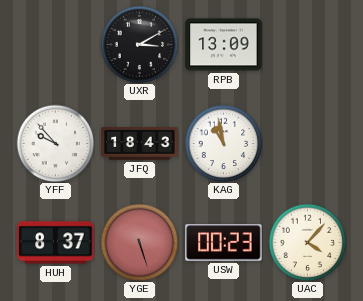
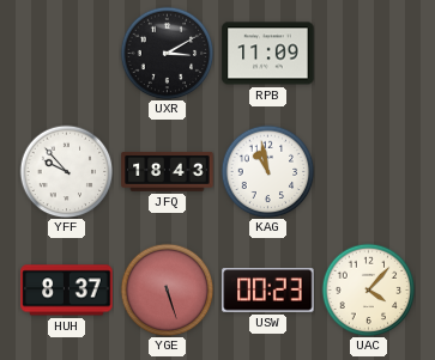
RPB: 13:09 -> 11:09
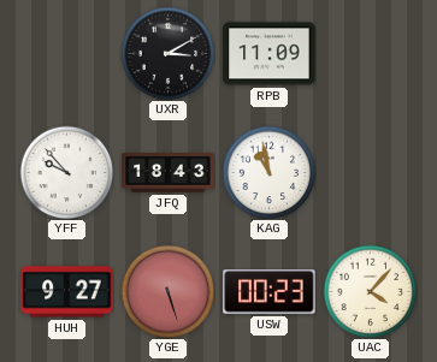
HUH: 8:37 -> 9:27
